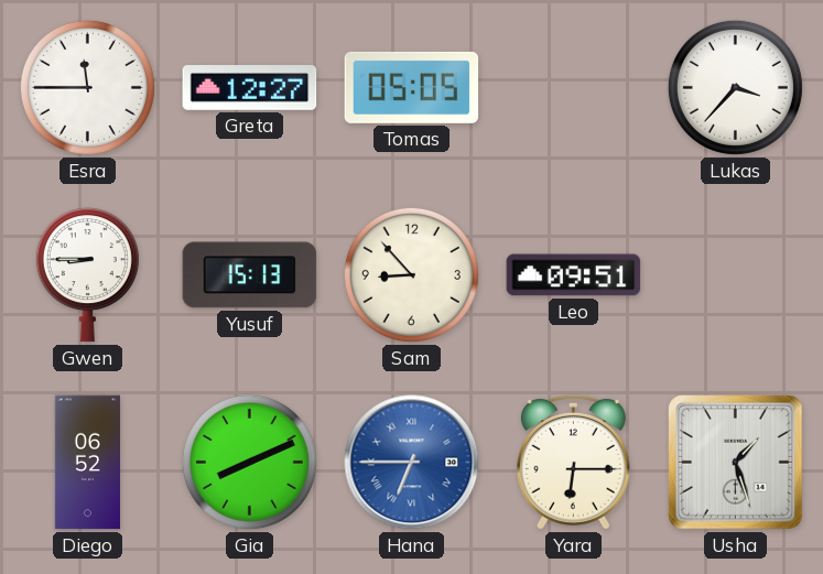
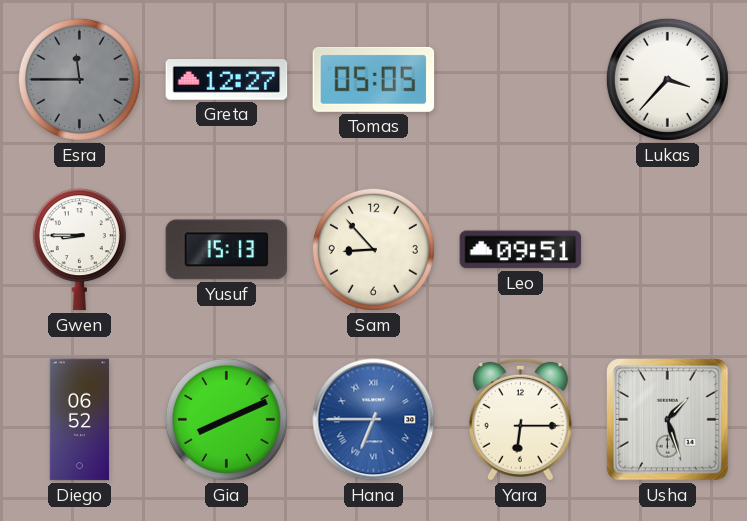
Esra dial: white -> grey
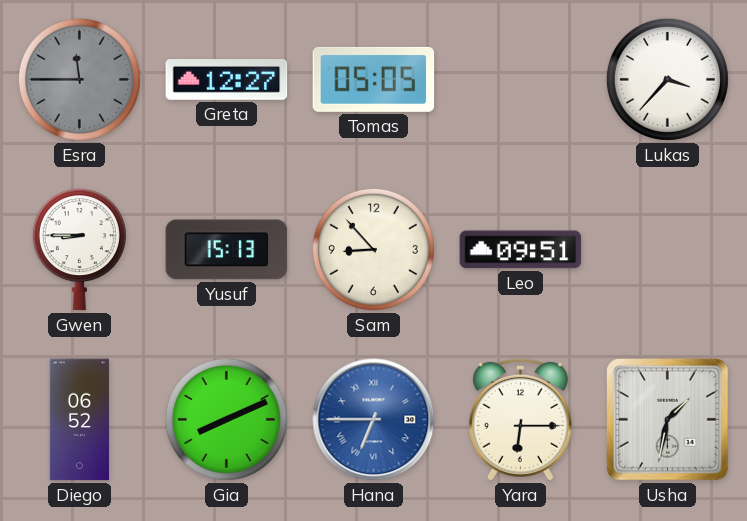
Usha: 1:27 -> 1:32
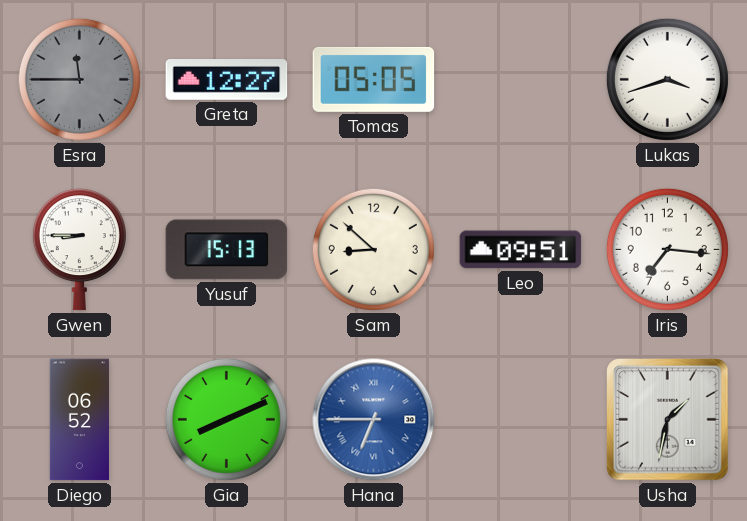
Lukas: 3:37 -> 3:42
Sam: 8:53 -> 8:52
Iris: none -> 7:16
Yara: 6:15 -> none
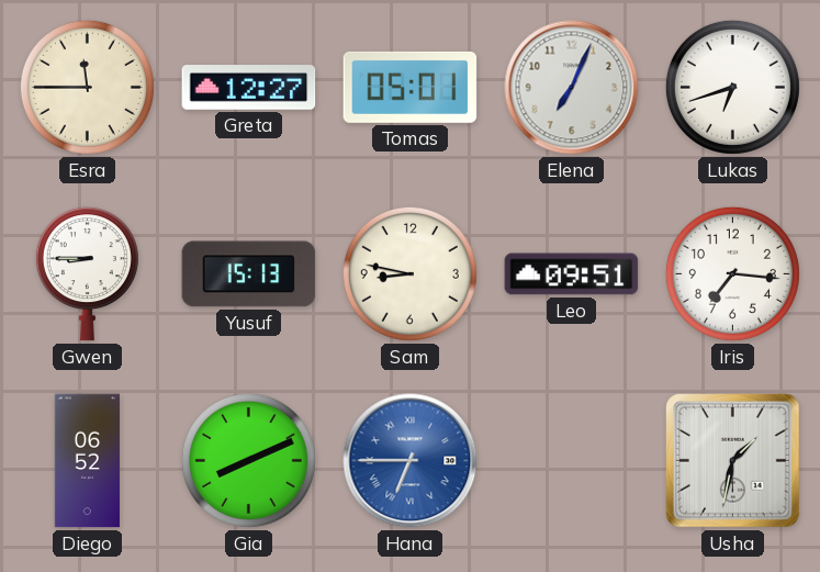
Esra dial: grey -> cream
Tomas: 05:05 -> 05:01
Elena: none -> 7:04
Lukas: 3:42 -> 6:42
Sam: 8:52 -> 8:47
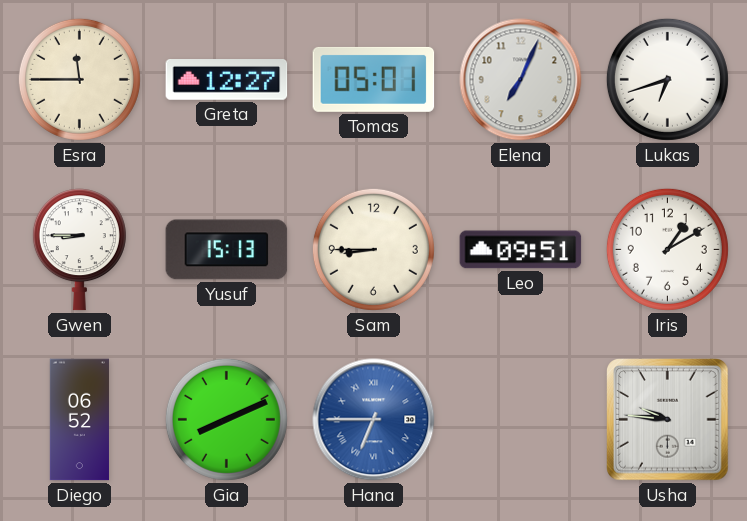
Sam: 8:47 -> 8:45
Iris: 7:16 -> 1:10
Usha: 1:32 -> 9:46
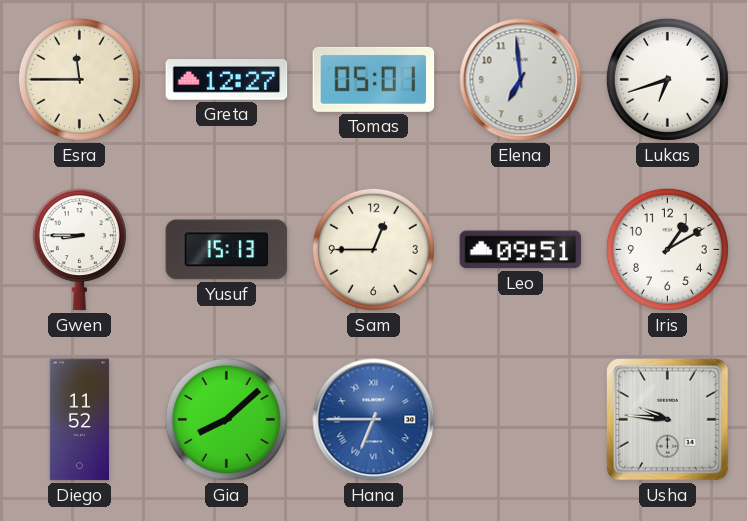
Elena: 7:04 -> 6:59
Sam: 8:45 -> 12:45
Diego: 06:52 -> 11:52
Gia: 8:11 -> 8:08
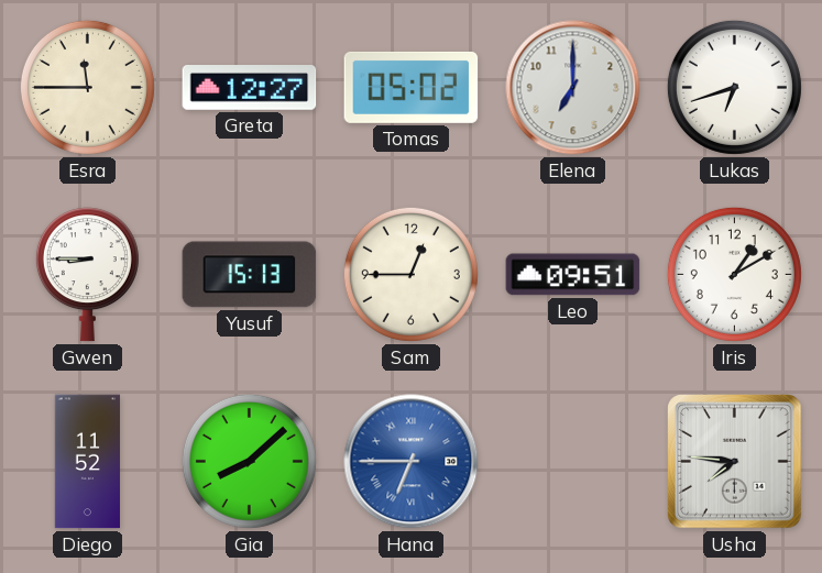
Tomas: 05:01 -> 05:02
Elena: 6:59 -> 7:00
Usha: 9:46 -> 7:46
